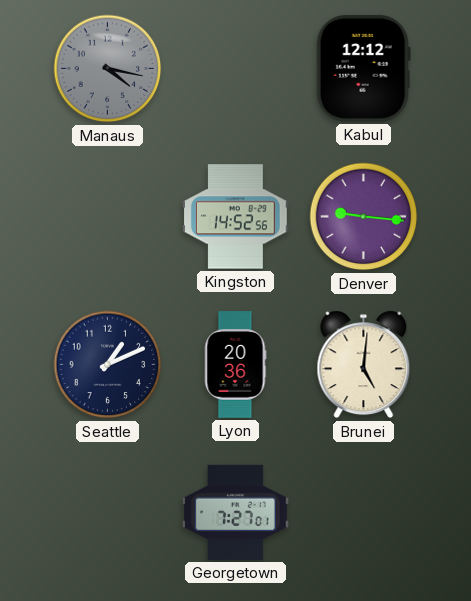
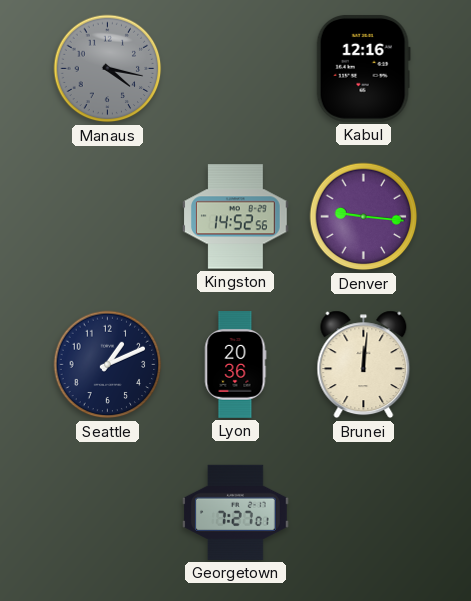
Kabul: 12:12 -> 12:16
Brunei: 5:01 -> 12:01
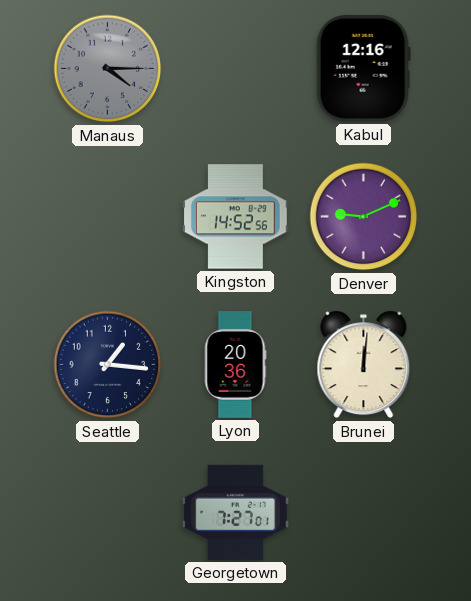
Manaus: 4:17 -> 4:15
Denver: 9:16 -> 9:11
Seattle: 1:11 -> 1:16
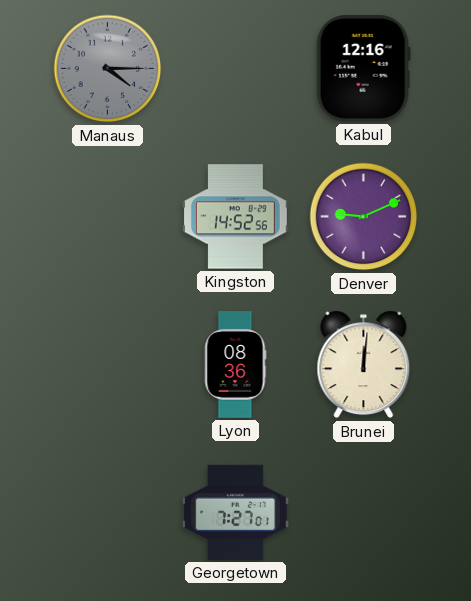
Seattle: 1:16 -> none
Lyon: 20:36 -> 08:36
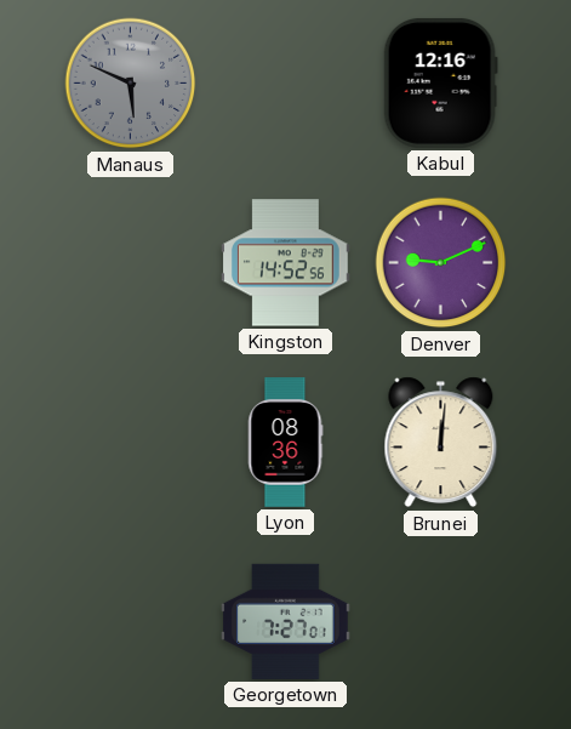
Manaus: 4:15 -> 5:49
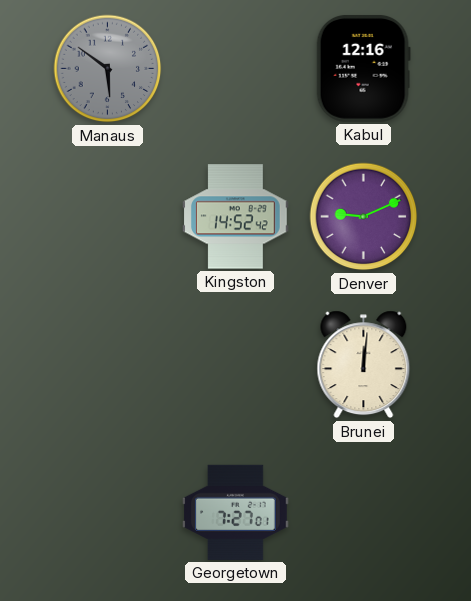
Manaus: 5:49 -> 5:51
Kingston: 14:52:56 -> 14:52:42
Lyon: 08:36 -> none
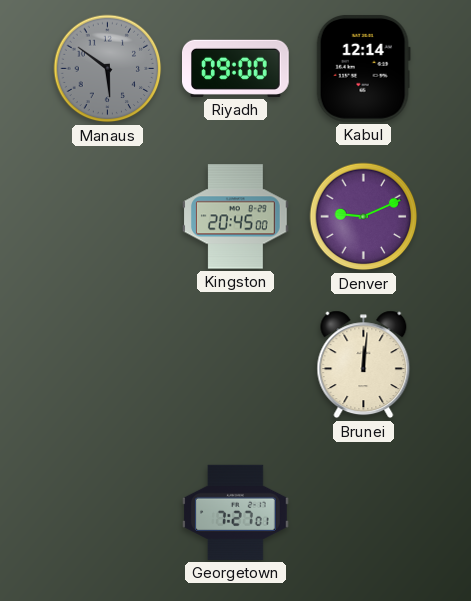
Riyadh: none -> 09:00
Kabul: 12:16 -> 12:14
Kingston: 14:52 -> 20:45
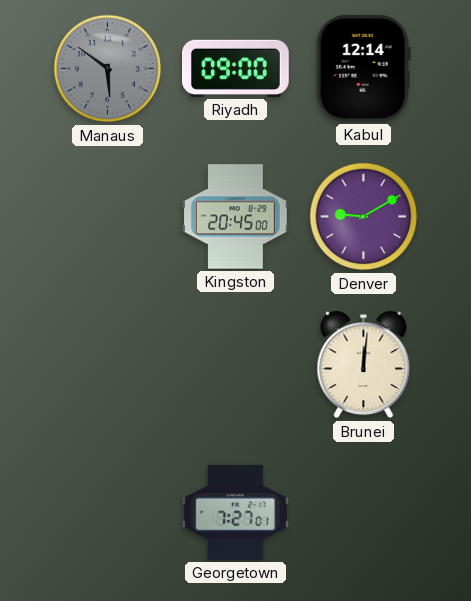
Denver: 9:11 -> 9:10
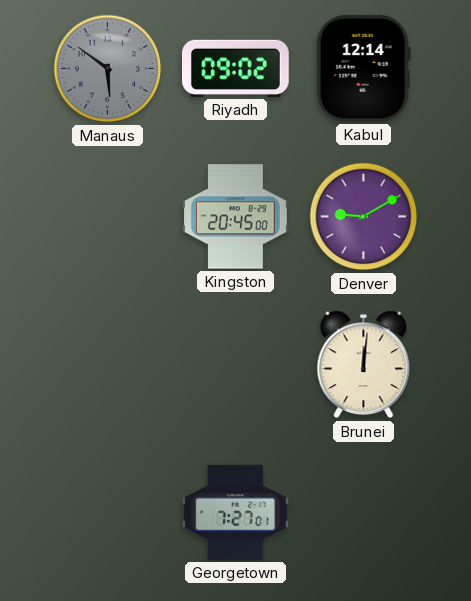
Riyadh: 09:00 -> 09:02
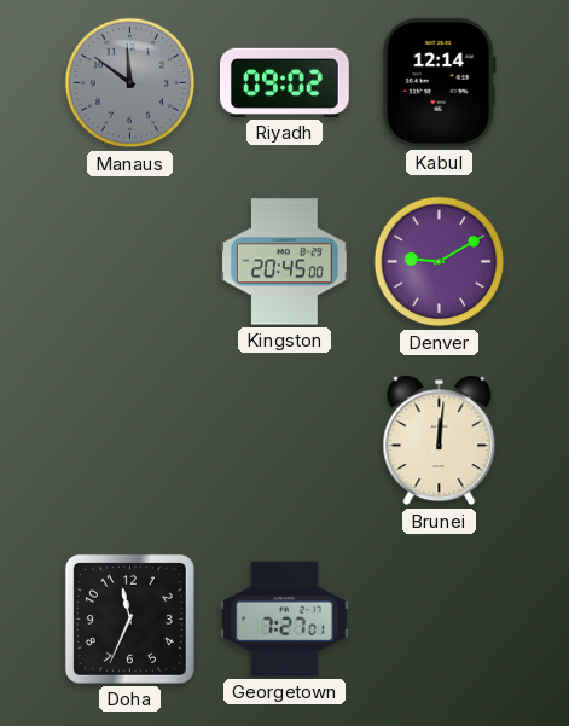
Manaus: 5:51 -> 11:51
Doha: none -> 11:34
